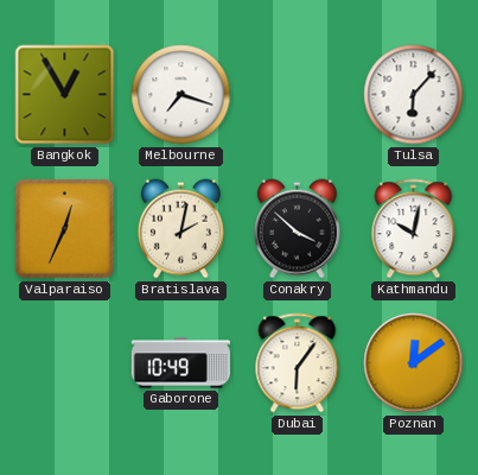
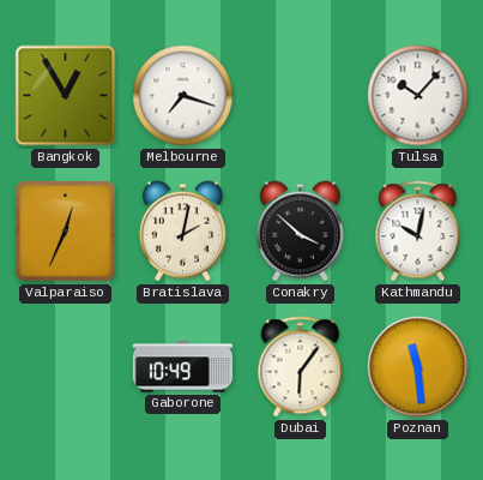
Tulsa: 6:07 -> 10:07
Poznan: 12:09 -> 11:29
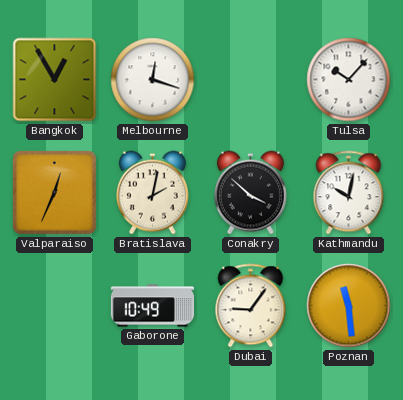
Melbourne: 7:18 -> 12:18
Dubai: 6:06 -> 9:06
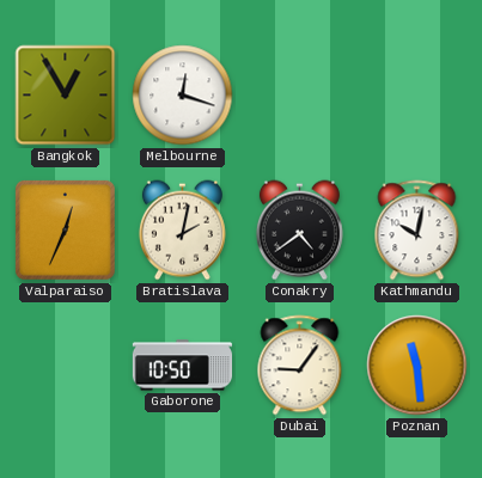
Tulsa: 10:07 -> none
Conakry: 3:52 -> 4:39
Gaborone: 10:49 -> 10:50
